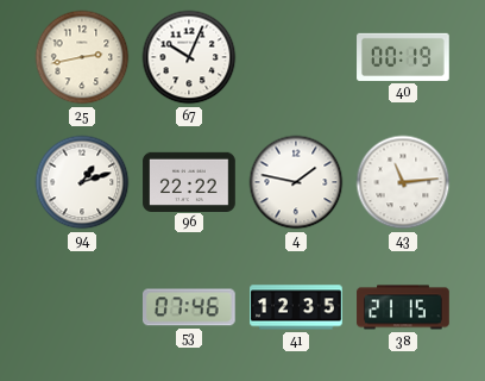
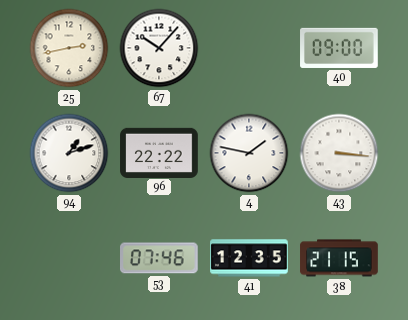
67: 10:04 -> 10:07
40: 00:19 -> 09:00
43: 11:14 -> 3:16
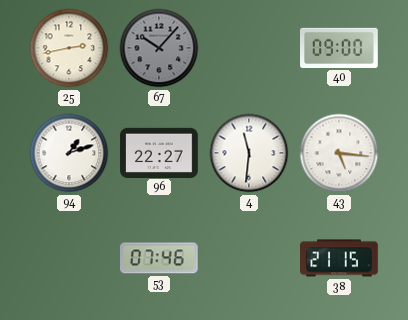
67 dial: white -> grey
96: 22:22 -> 22:27
4: 1:47 -> 11:31
43: 3:16 -> 5:16
41: 12:35 -> none
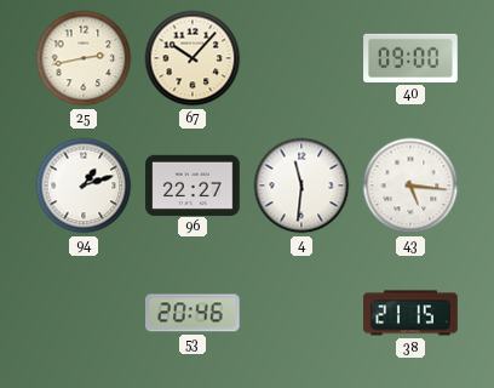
67 dial: grey -> cream
53: 07:46 -> 20:46
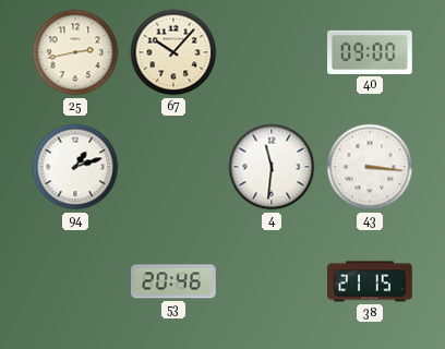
96: 22:27 -> none
43: 5:16 -> 3:16
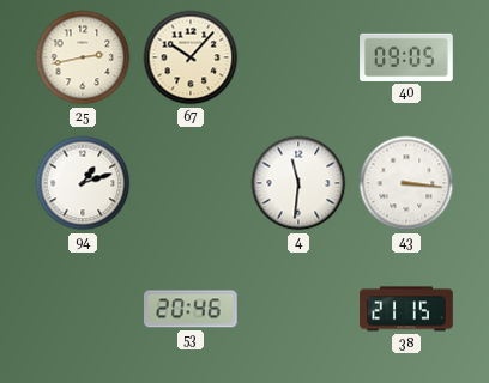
40: 09:00 -> 09:05
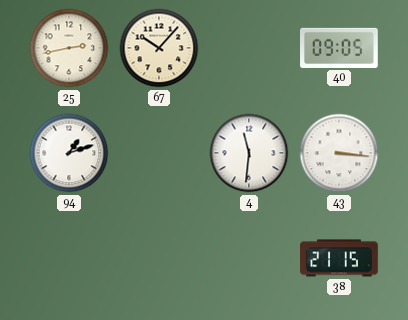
53: 20:46 -> none
